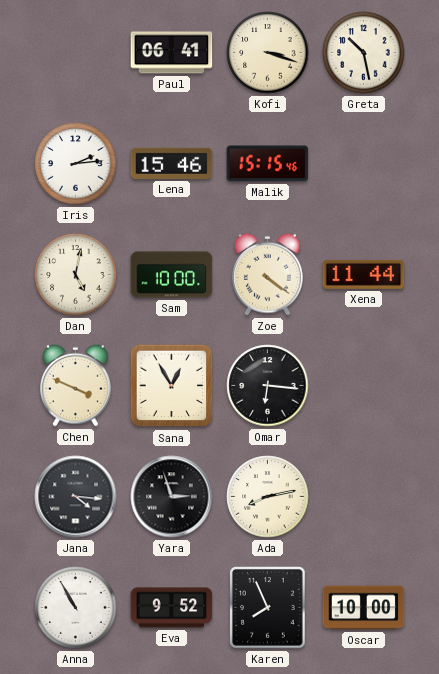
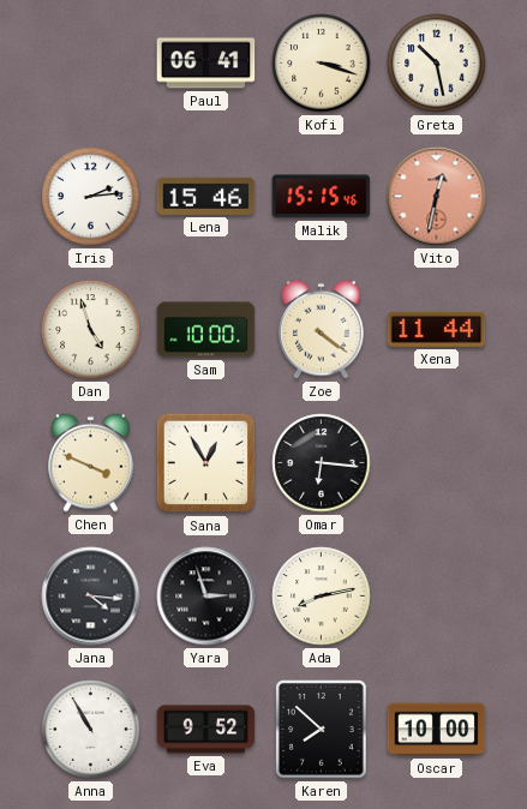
Vito: none -> 12:32
Dan: 5:02 -> 4:57
Karen: 7:56 -> 7:52
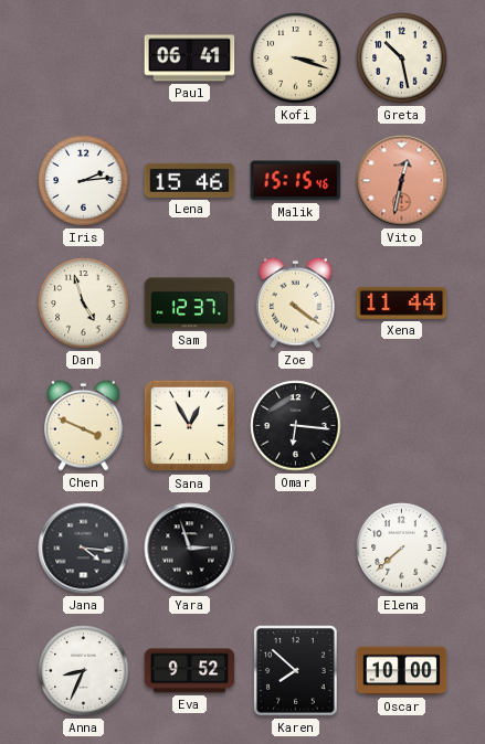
Sam: 10:00 -> 12:37
Ada: 8:13 -> none
Elena: none -> 7:38
Anna: 10:55 -> 8:34
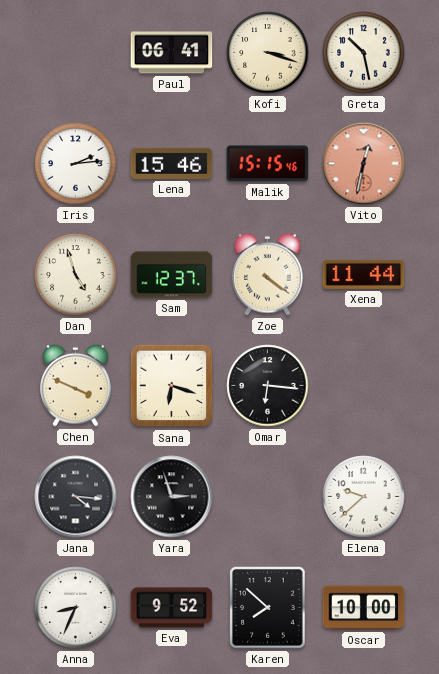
Sana: 12:55 -> 6:18
Elena: 7:38 -> 9:38
